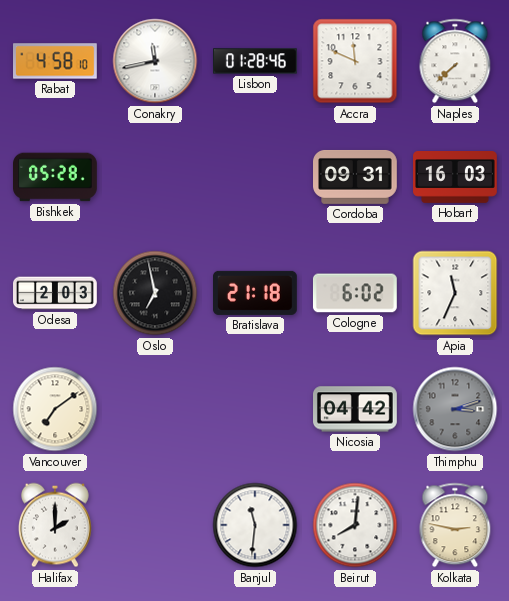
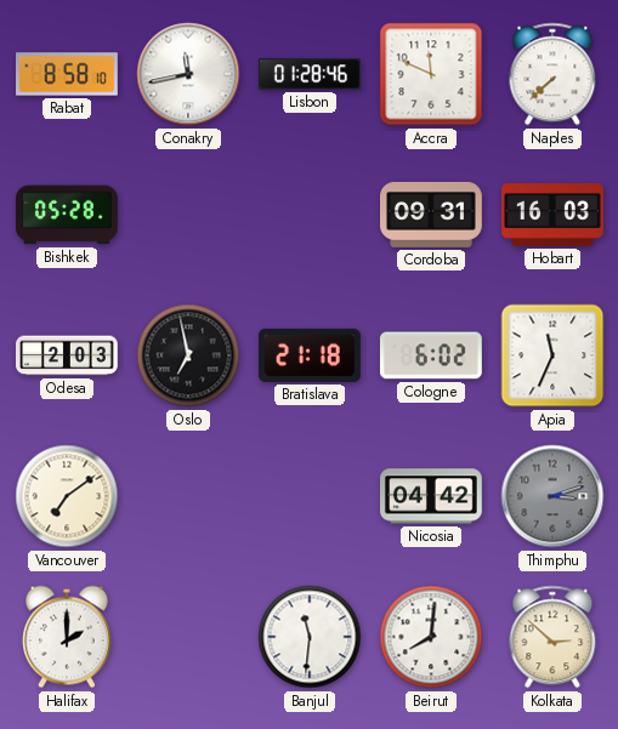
Rabat: 4:58 -> 8:58
Kolkata: 2:47 -> 2:52
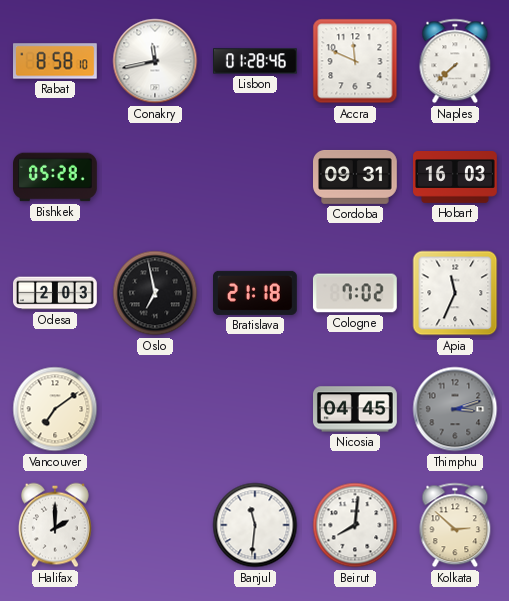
Cologne: 6:02 -> 7:02
Nicosia: 04:42 -> 04:45
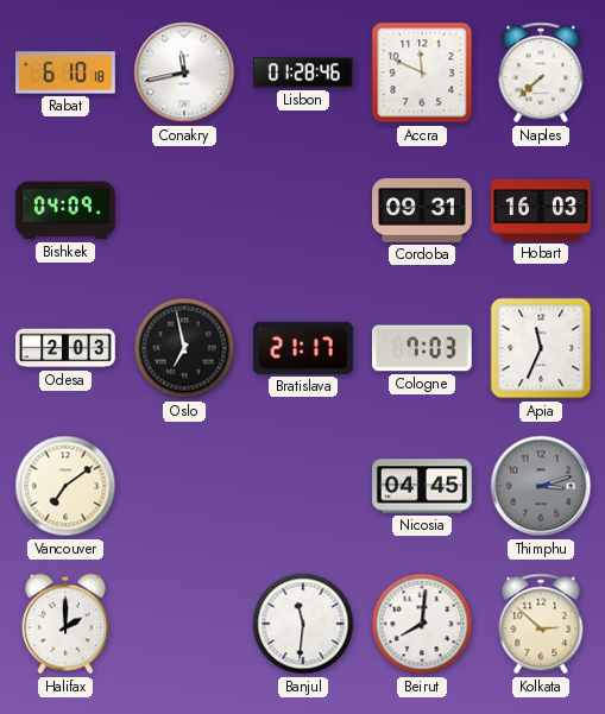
Rabat: 8:58 -> 6:10
Bishkek: 05:28 -> 04:09
Bratislava: 21:18 -> 21:17
Cologne: 7:02 -> 7:03
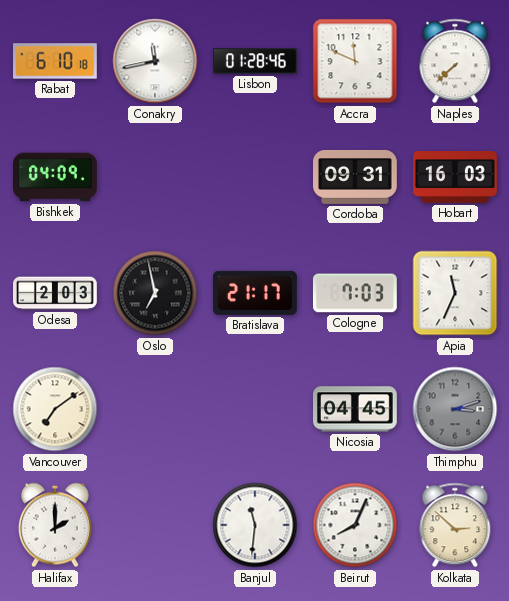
Beirut: 8:01 -> 8:04
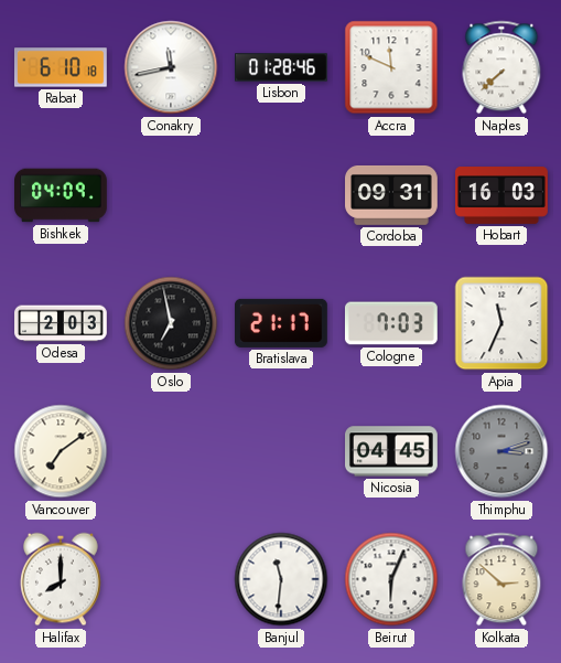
Halifax: 2:00 -> 8:00
Beirut: 8:04 -> 6:04
